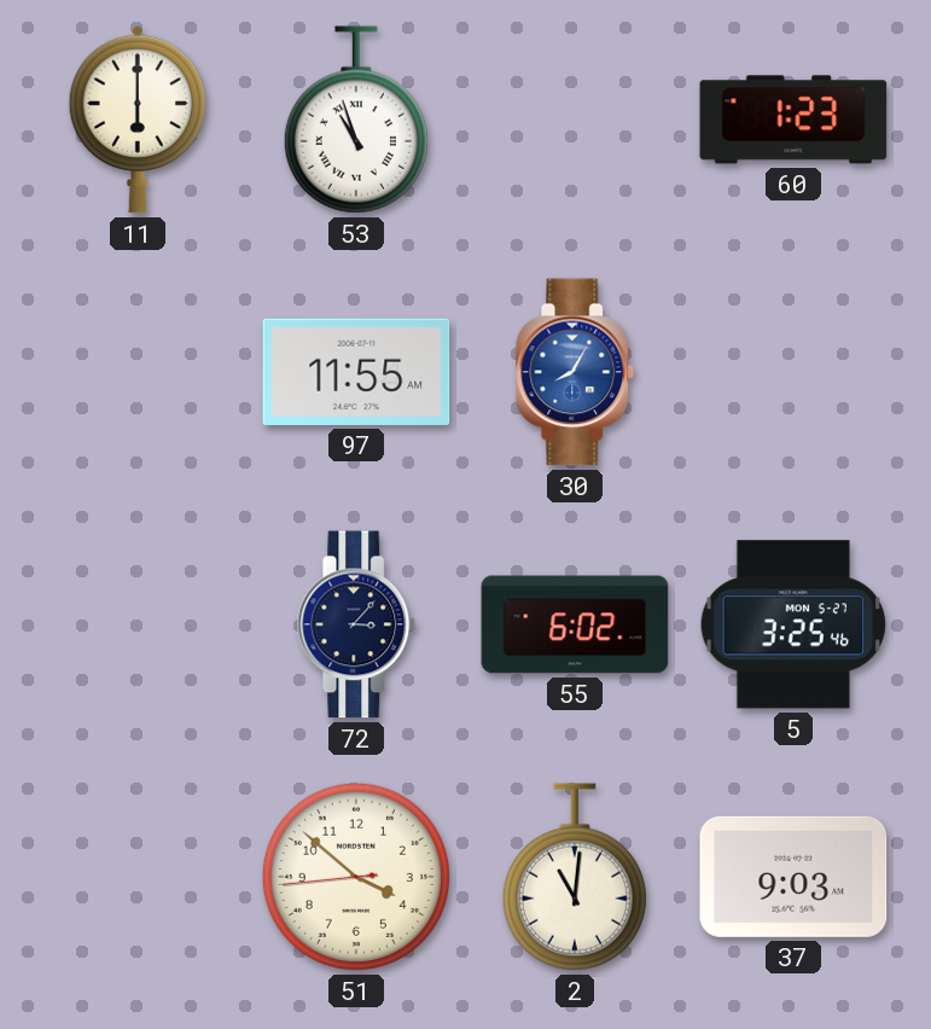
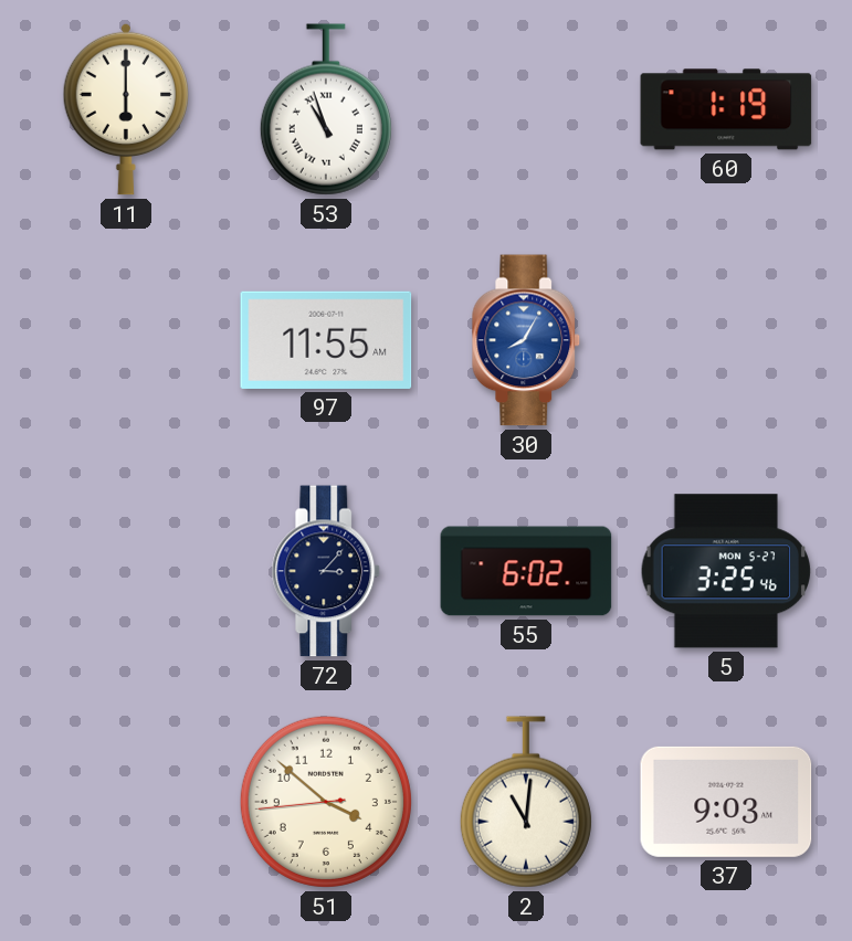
60: 1:23 -> 1:19
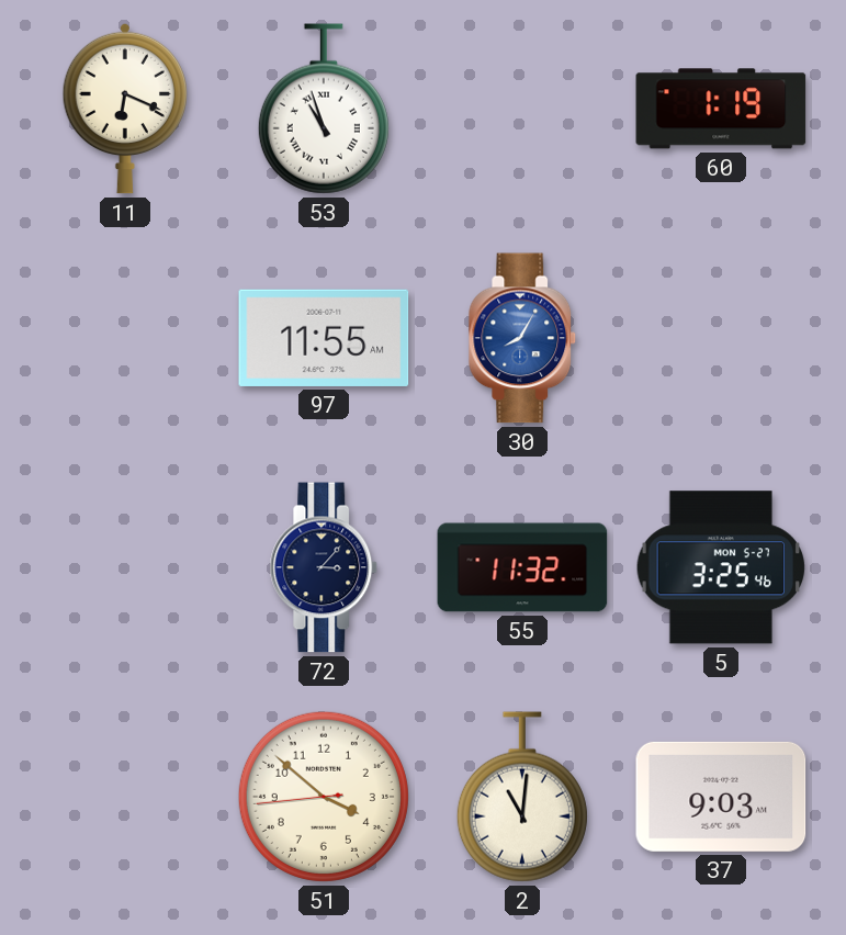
11: 6:00 -> 6:19
55: 6:02 -> 11:32
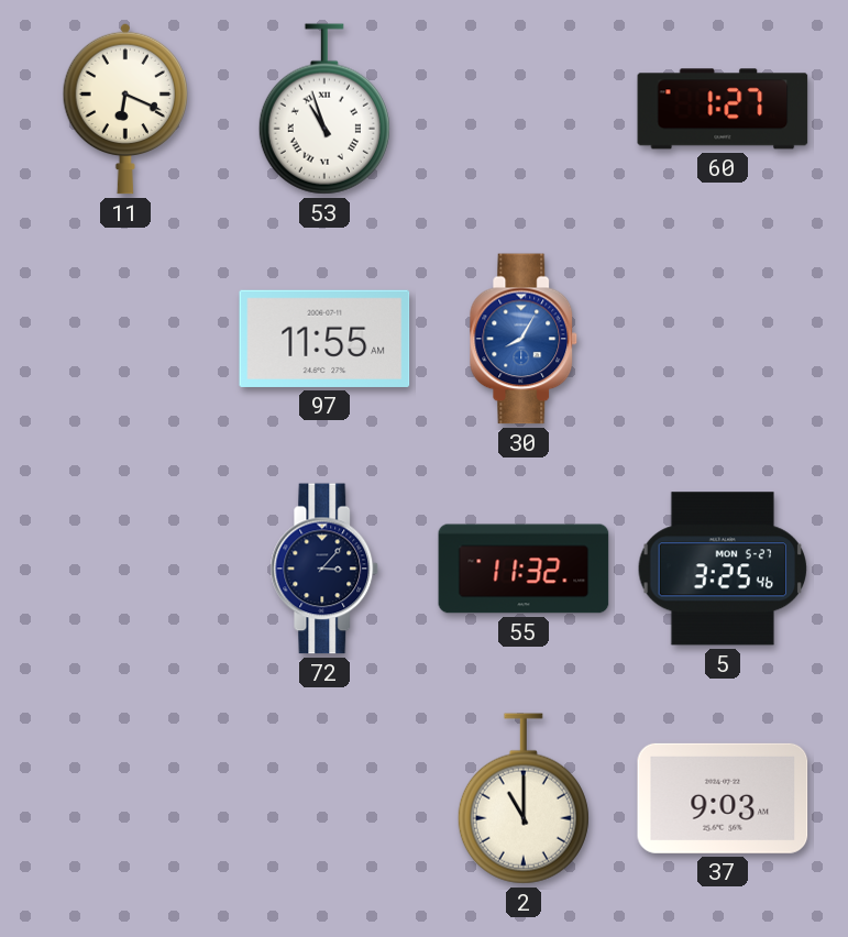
60: 1:19 -> 1:27
51: 3:51 -> none
2: 11:01 -> 11:00
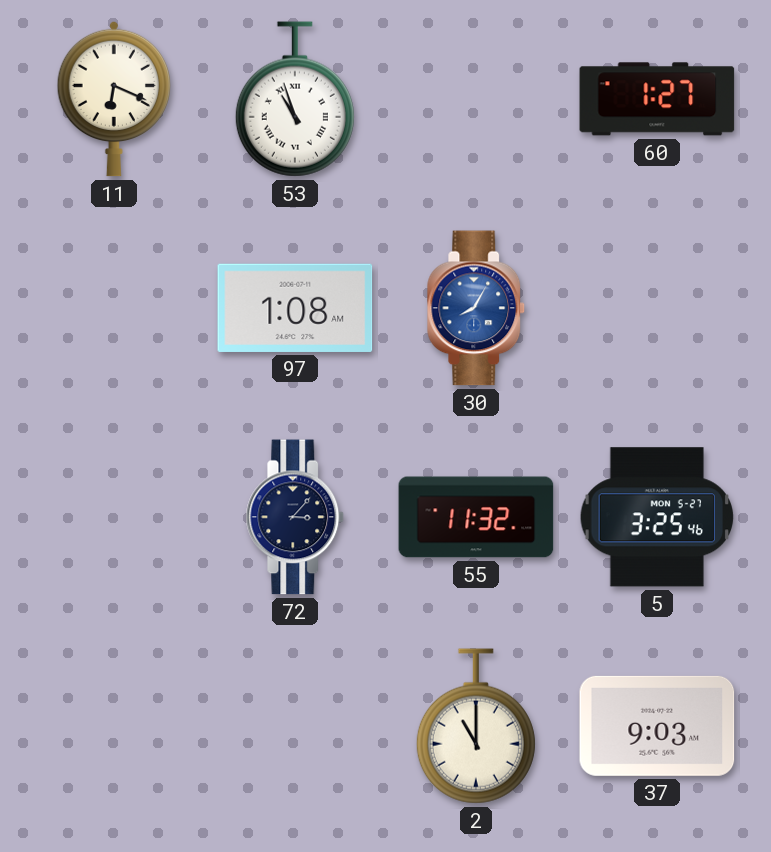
97: 11:55 -> 1:08
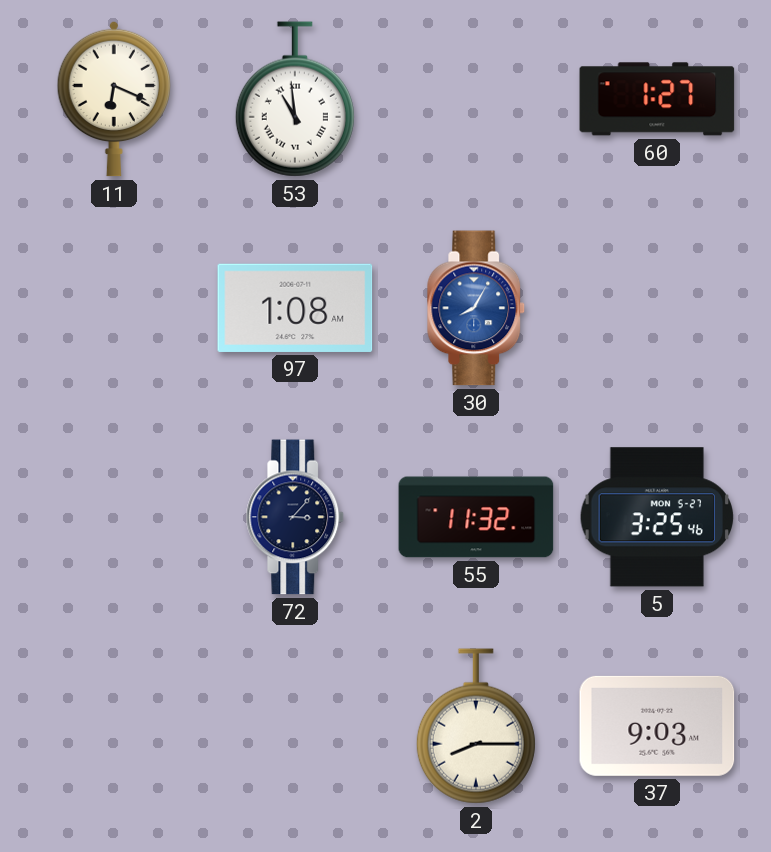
53: 10:57 -> 10:59
2: 11:00 -> 8:15
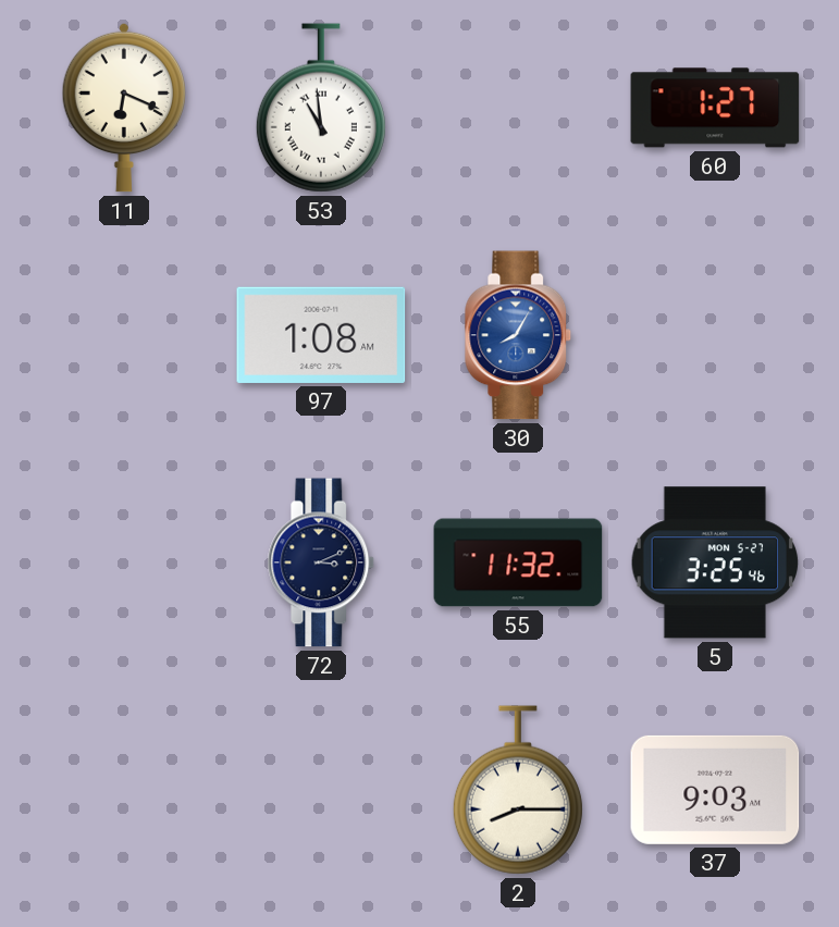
72: 3:07 -> 3:11
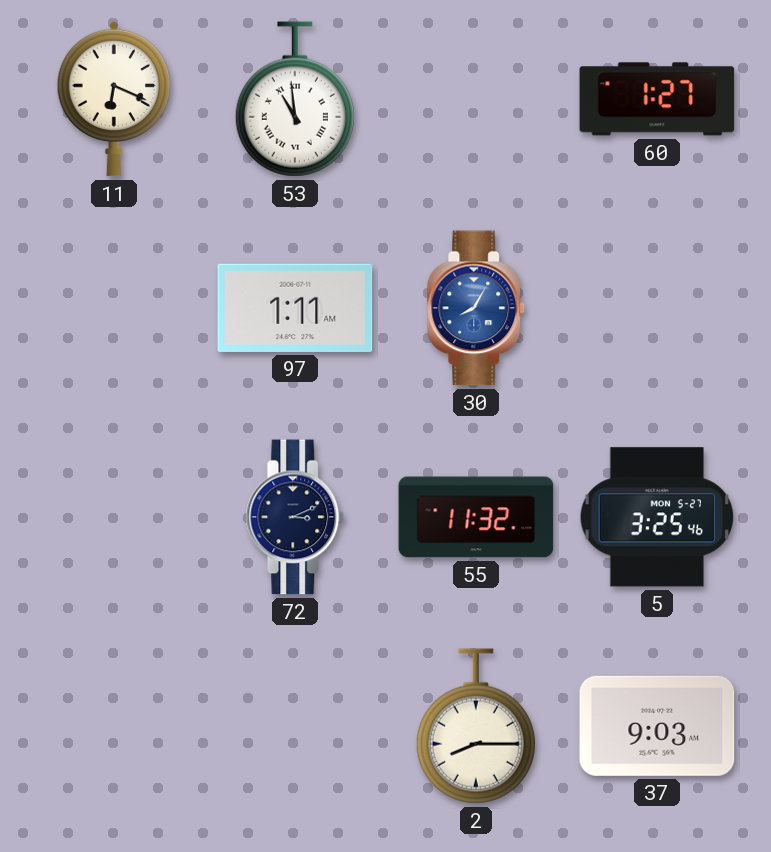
97: 1:08 -> 1:11
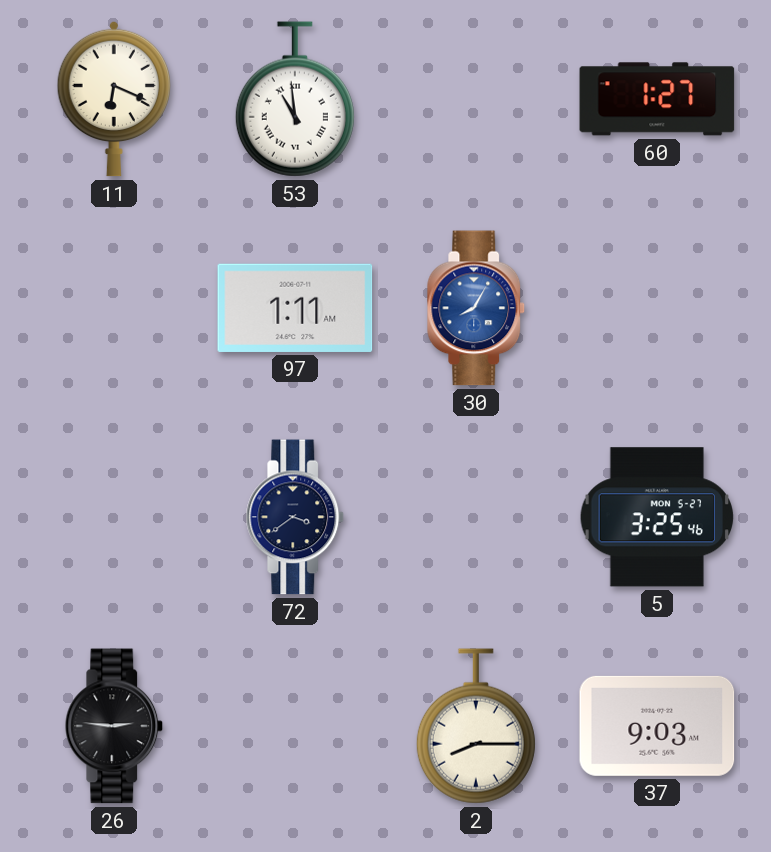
72: 3:11 -> 3:39
55: 11:32 -> none
26: none -> 2:46
